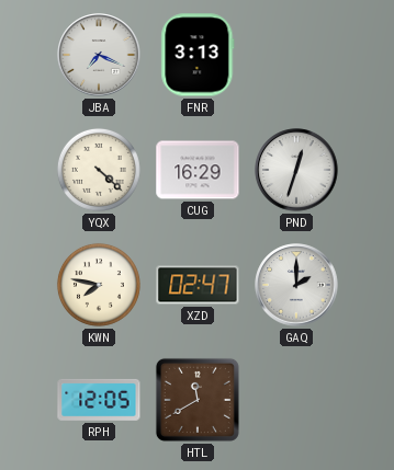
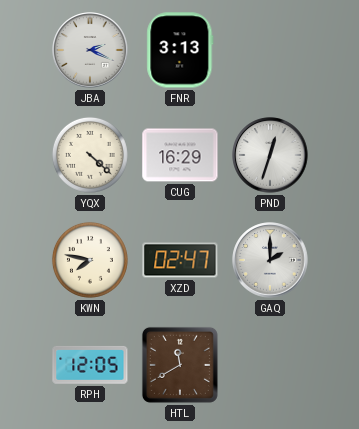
JBA: 7:19 -> 2:19
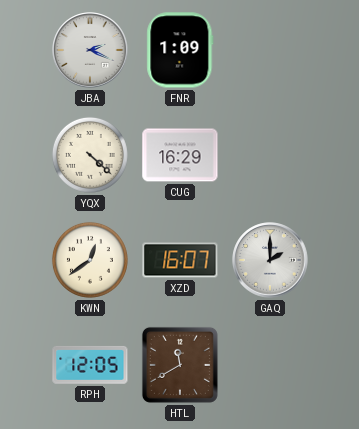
FNR: 3:13 -> 1:09
PND: 12:33 -> none
KWN: 7:47 -> 12:39
XZD: 02:47 -> 16:07
